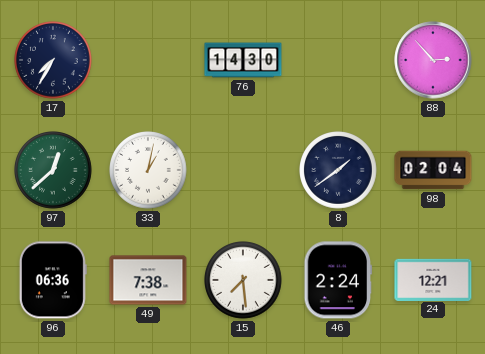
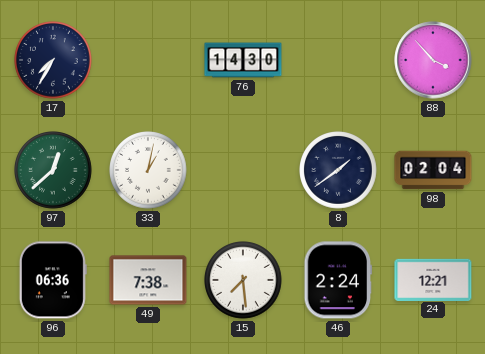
88: 2:53 -> 3:53
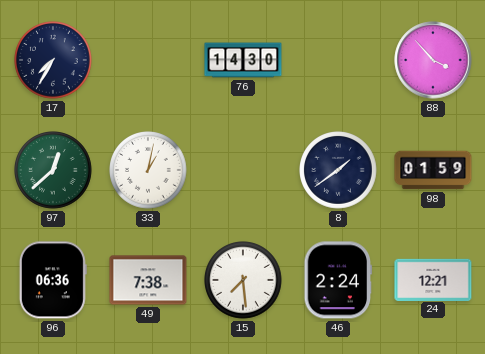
98: 02:04 -> 01:59
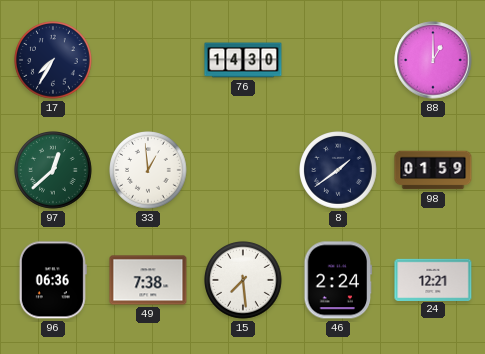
88: 3:53 -> 1:00
33: 1:02 -> 12:59
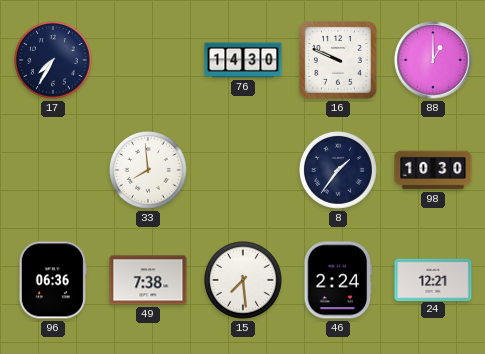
16: none -> 9:49
97: 12:38 -> none
33: 12:59 -> 7:59
8: 1:39 -> 1:36
98: 01:59 -> 10:30
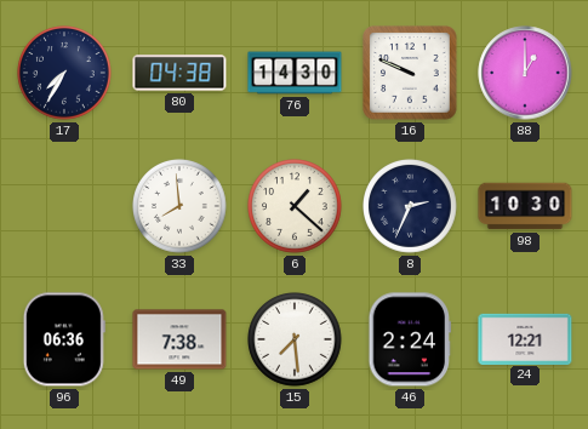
80: none -> 04:38
6: none -> 1:22
8: 1:36 -> 2:34
